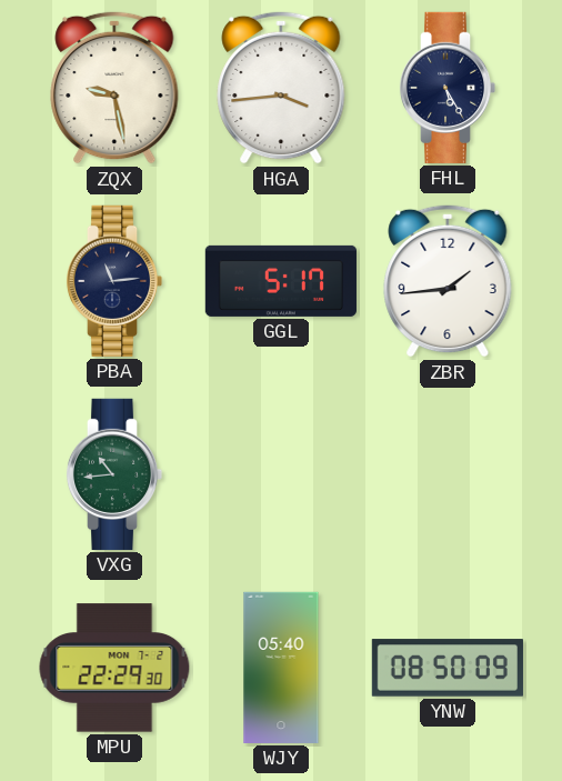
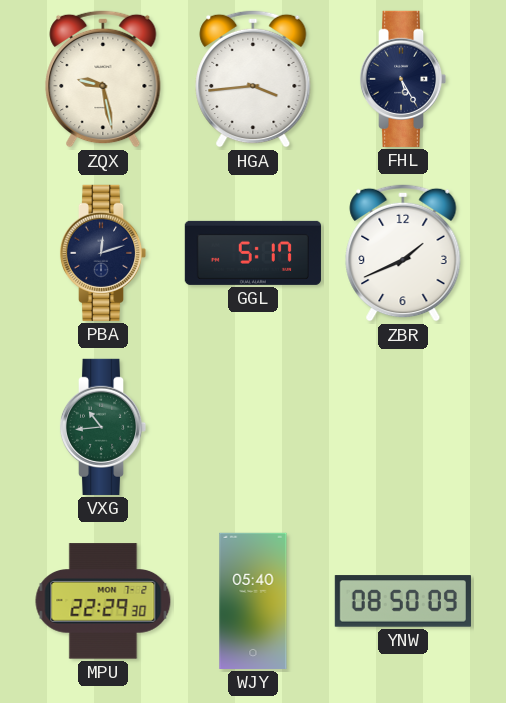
PBA: 11:14 -> 12:12
ZBR: 1:44 -> 1:41
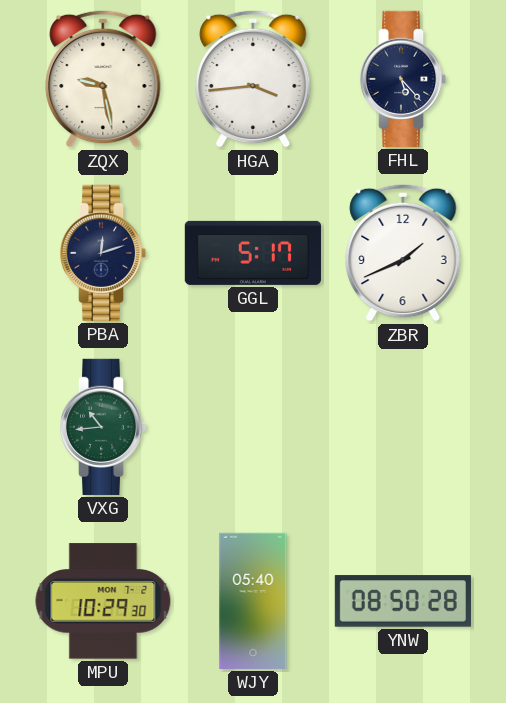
FHL: 5:25 -> 5:23
MPU: 22:29 -> 10:29
YNW: 08:50:09 -> 08:50:28
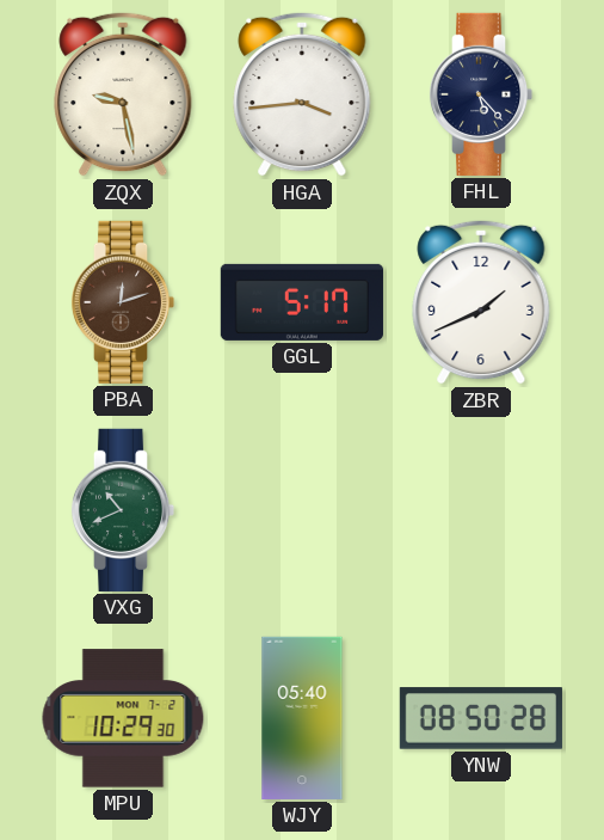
PBA dial: navy -> brown
VXG: 10:44 -> 10:41
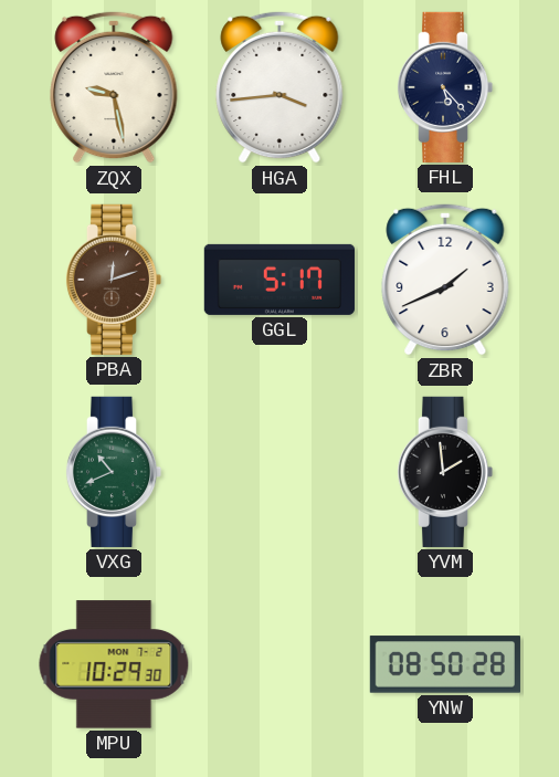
YVM: none -> 1:59
WJY: 05:40 -> none
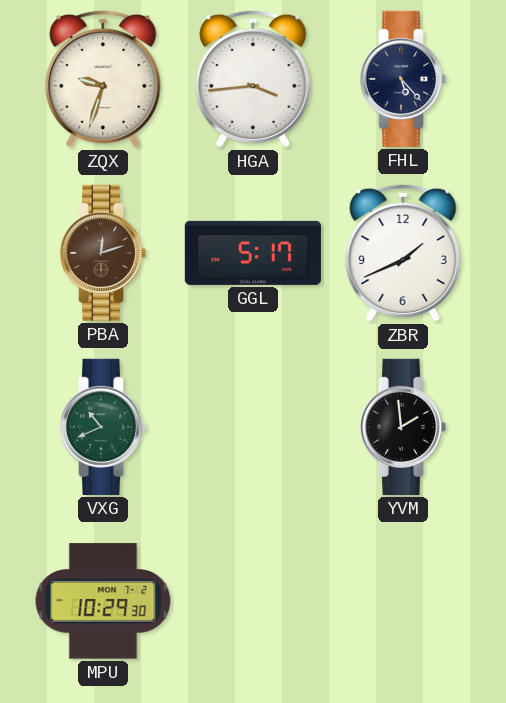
ZQX: 9:28 -> 9:33
YNW: 08:50 -> none
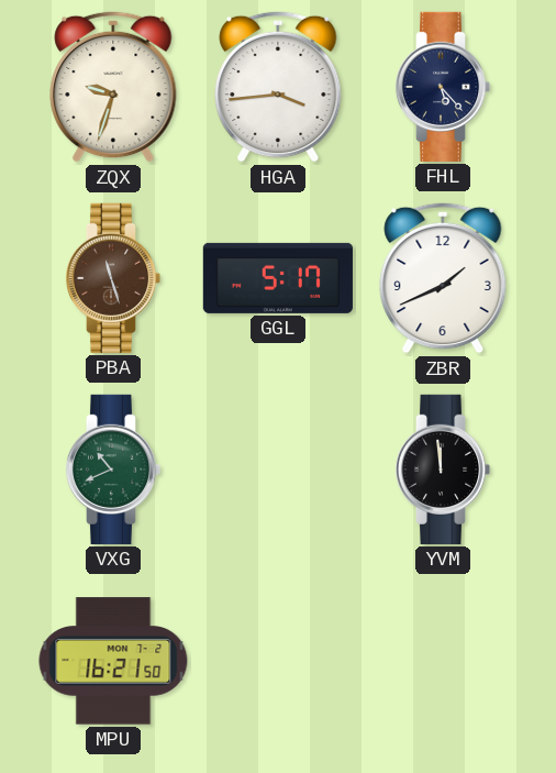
PBA: 12:12 -> 11:27
YVM: 1:59 -> 11:59
MPU: 10:29 -> 16:21
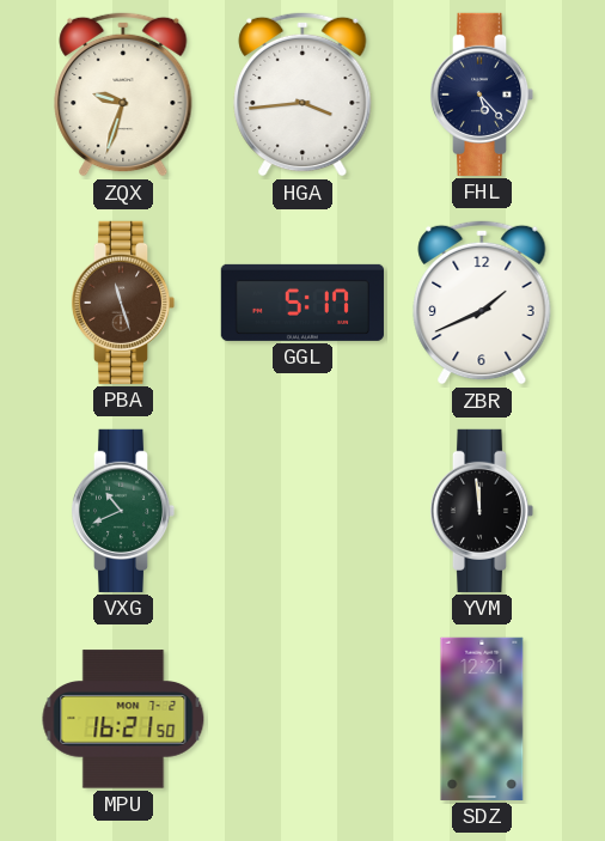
SDZ: none -> 12:21
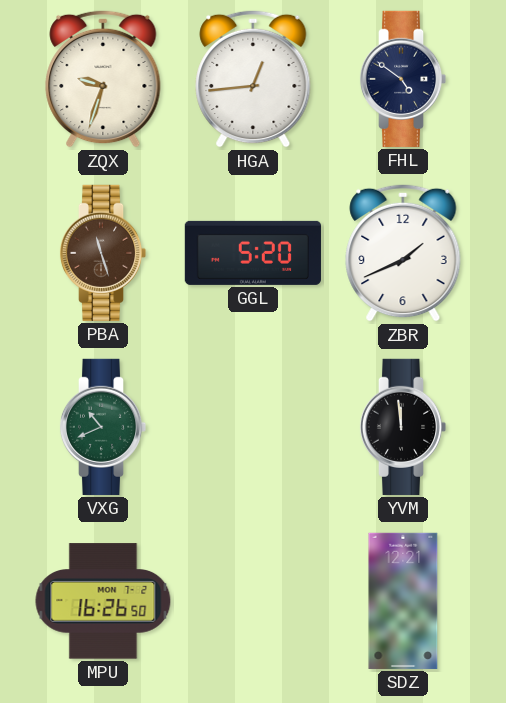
HGA: 3:44 -> 12:44
FHL: 5:23 -> 4:51
GGL: 5:17 -> 5:20
MPU: 16:21 -> 16:26
